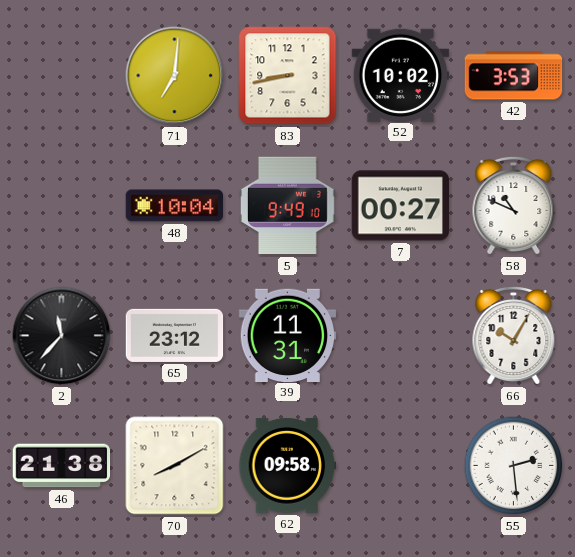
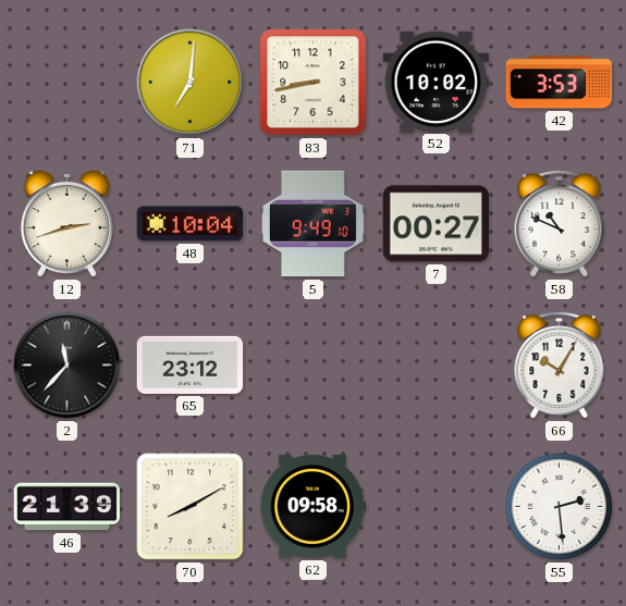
12: none -> 2:42
39: 11:31 -> none
46: 21:38 -> 21:39
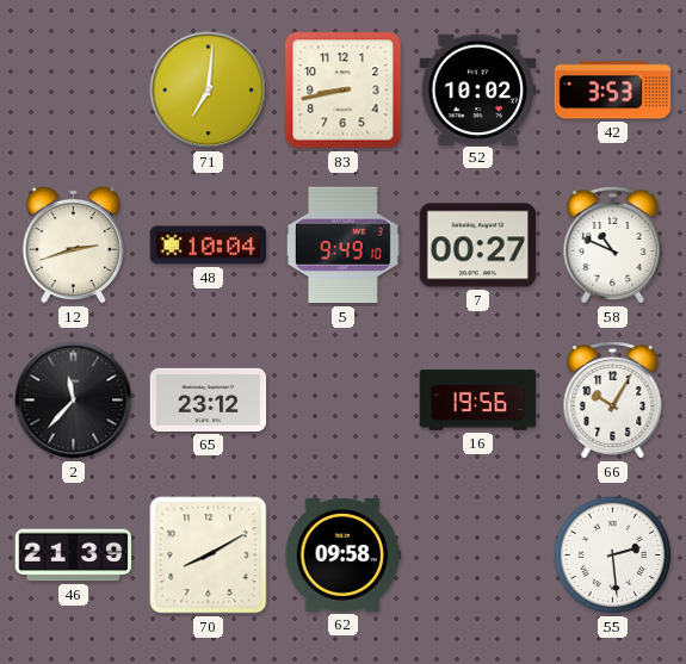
16: none -> 19:56
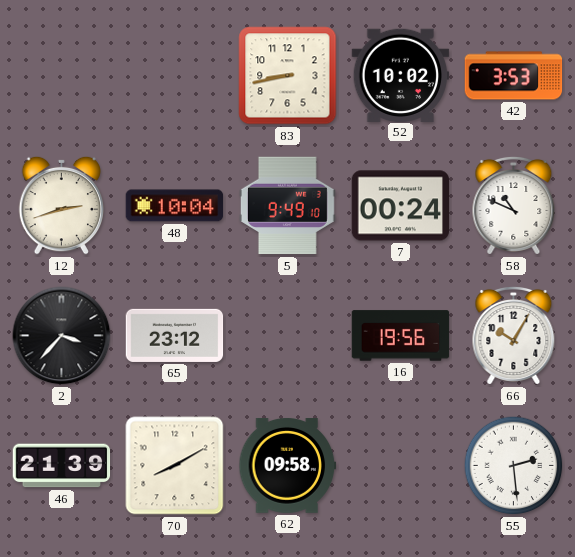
71: 7:01 -> none
7: 00:27 -> 00:24
2: 11:37 -> 3:37
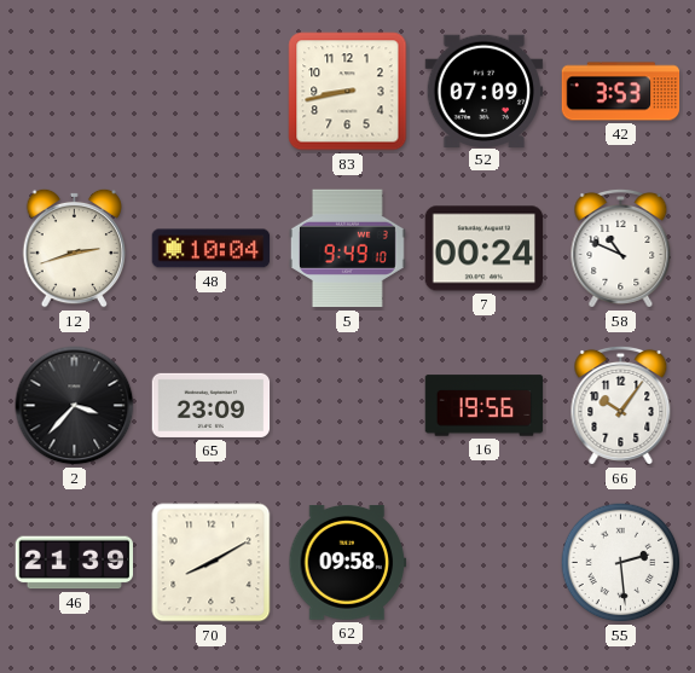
52: 10:02 -> 07:09
65: 23:12 -> 23:09
66: 10:05 -> 10:06
